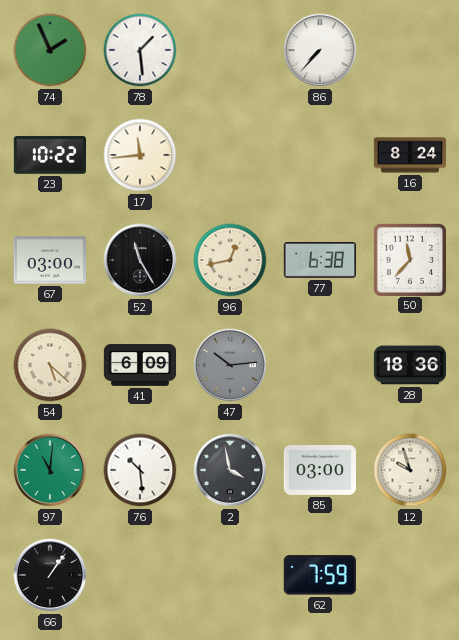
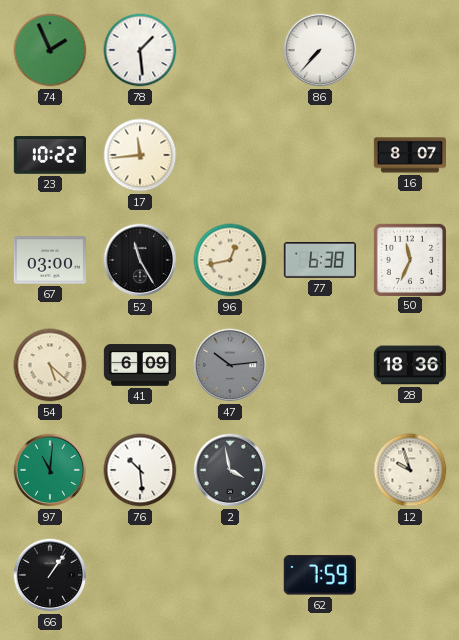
16: 8:24 -> 8:07
50: 11:37 -> 11:34
85: 03:00 -> none
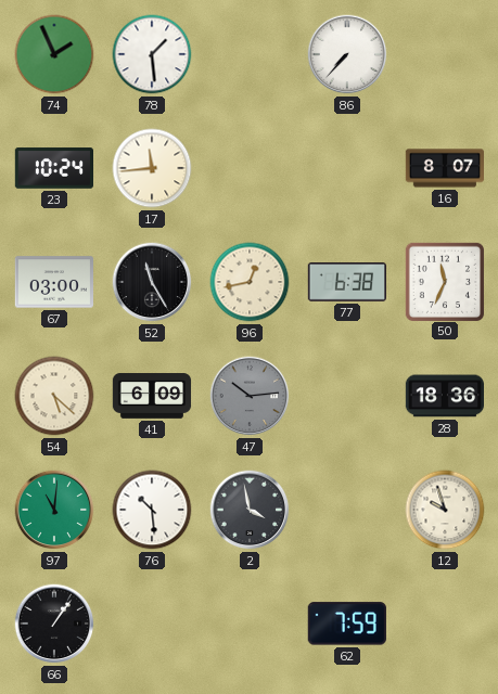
23: 10:22 -> 10:24
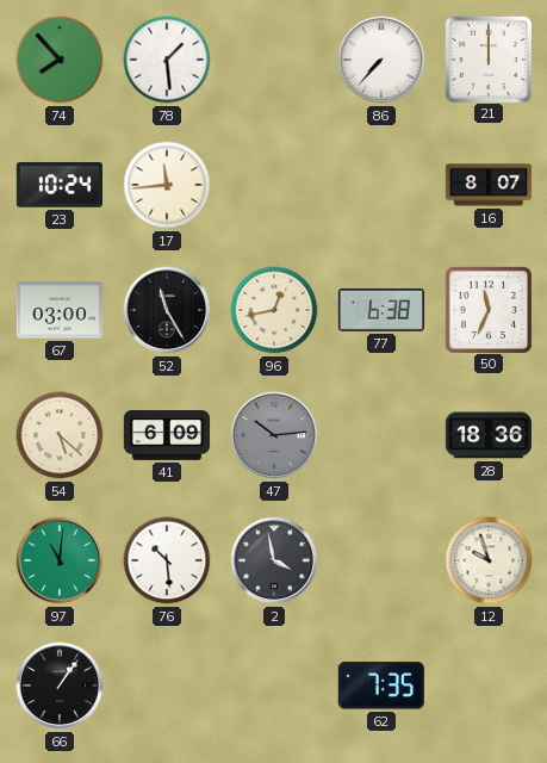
74: 1:56 -> 7:53
21: none -> 12:00
62: 7:59 -> 7:35
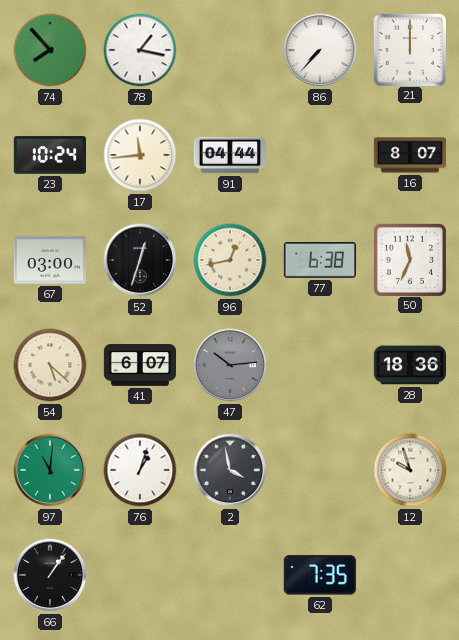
78: 1:29 -> 1:17
91: none -> 04:44
52: 11:25 -> 12:33
41: 6:09 -> 6:07
76: 10:29 -> 1:03
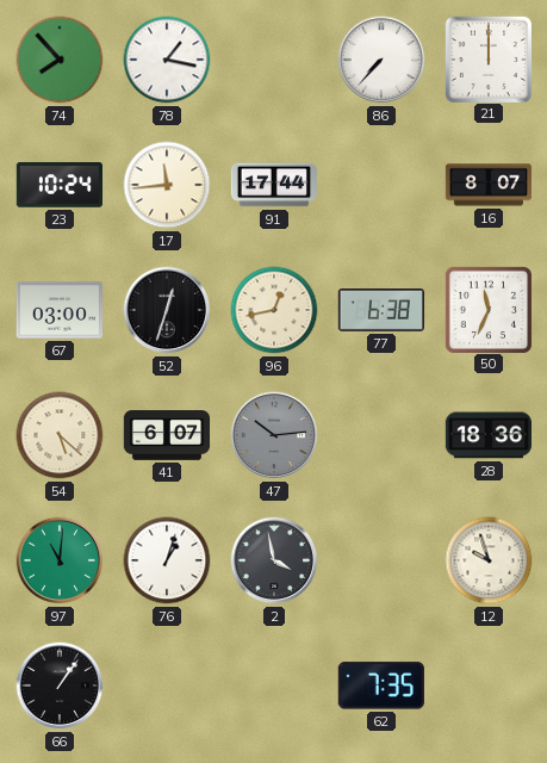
91: 04:44 -> 17:44
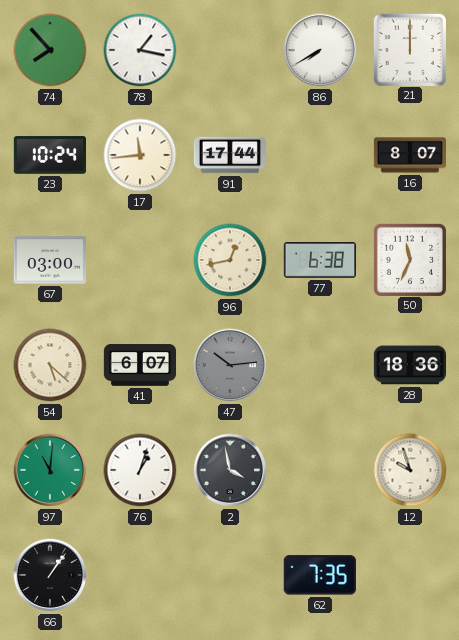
86: 7:37 -> 7:40
52: 12:33 -> none
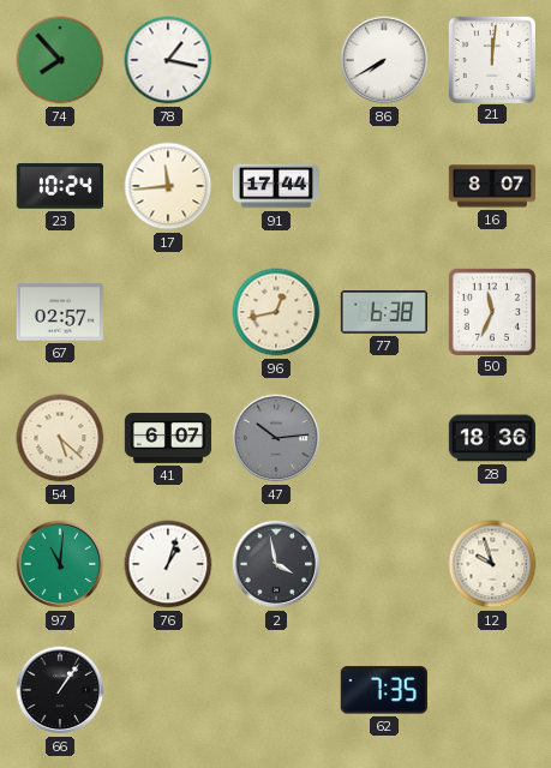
21: 12:00 -> 12:01
67: 03:00 -> 02:57
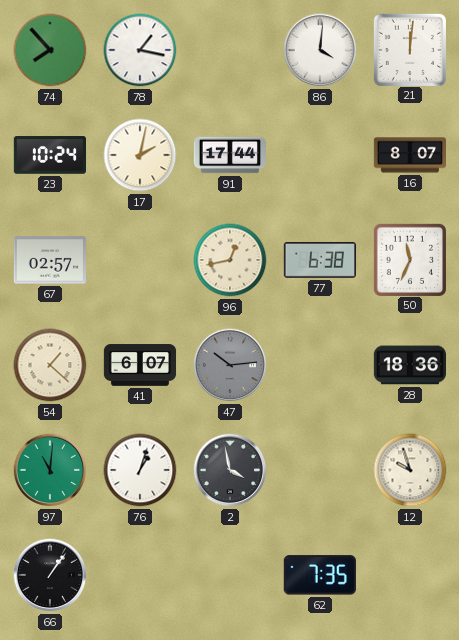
86: 7:40 -> 4:01
17: 11:44 -> 2:02
54: 5:22 -> 1:22
